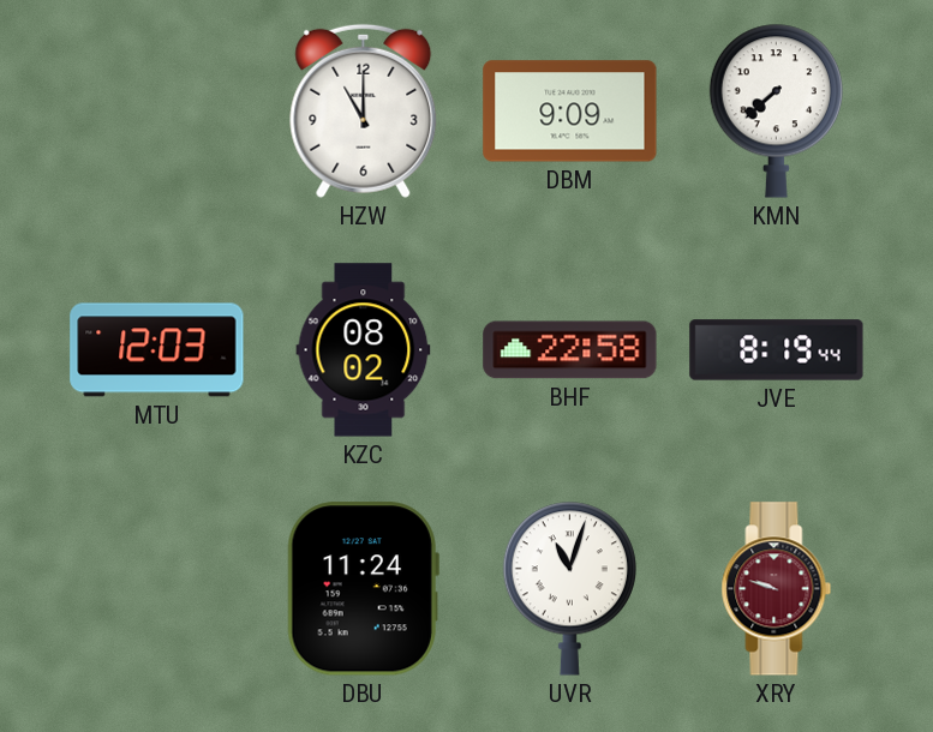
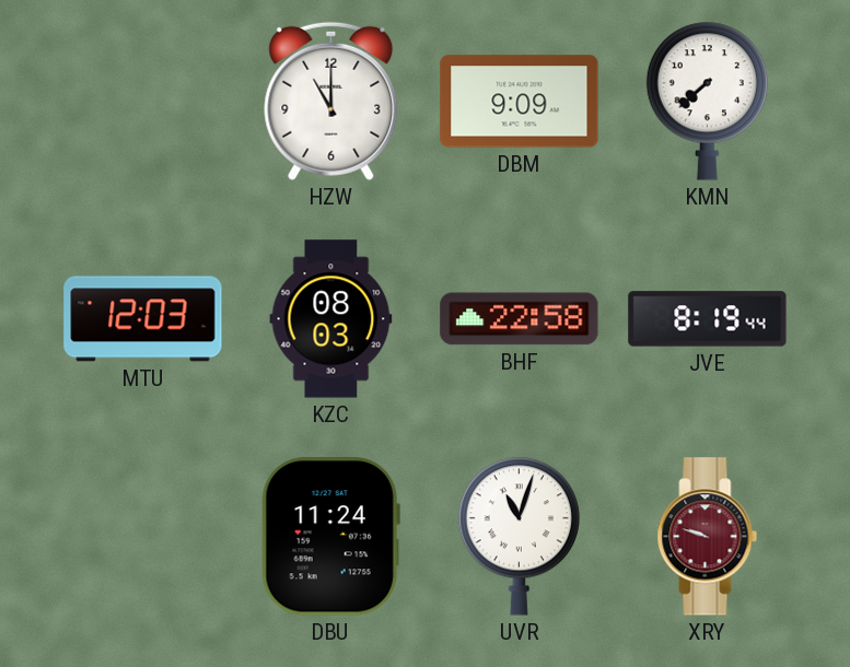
KZC: 08:02 -> 08:03
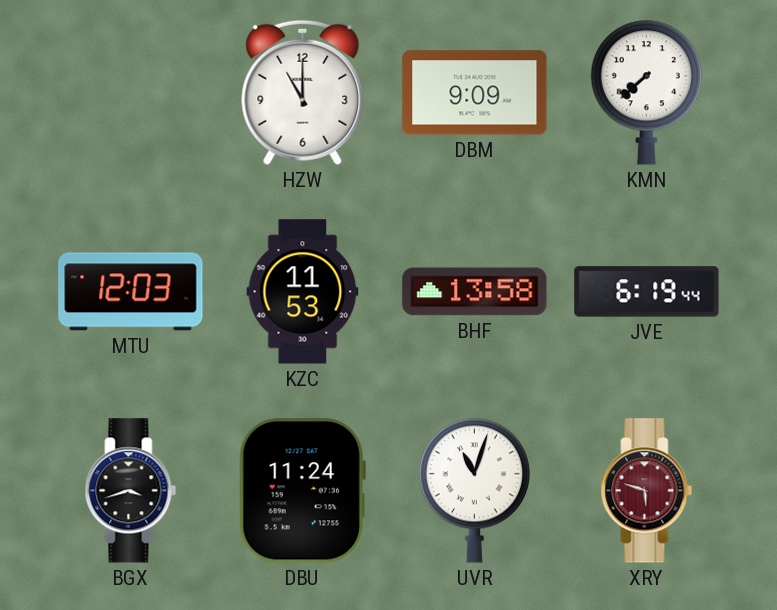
KZC: 08:03 -> 11:53
BHF: 22:58 -> 13:58
JVE: 8:19 -> 6:19
BGX: none -> 3:42
XRY: 9:48 -> 5:48
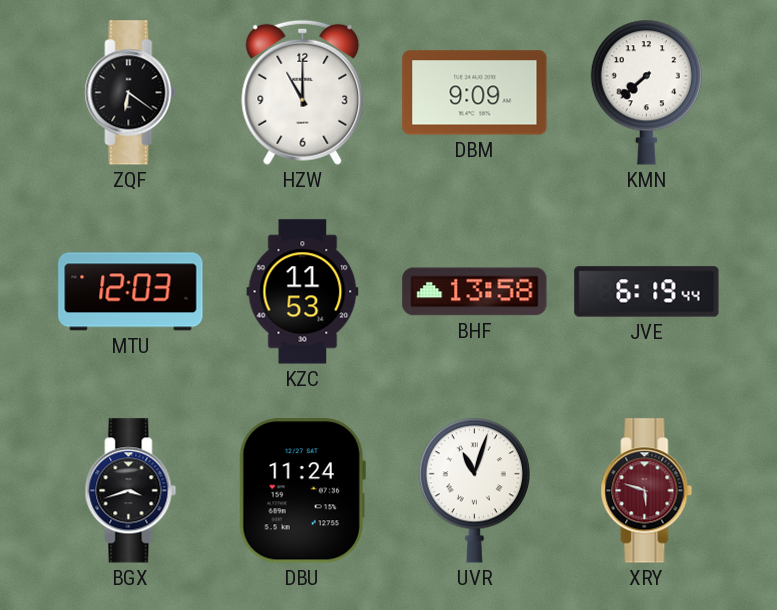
ZQF: none -> 6:21
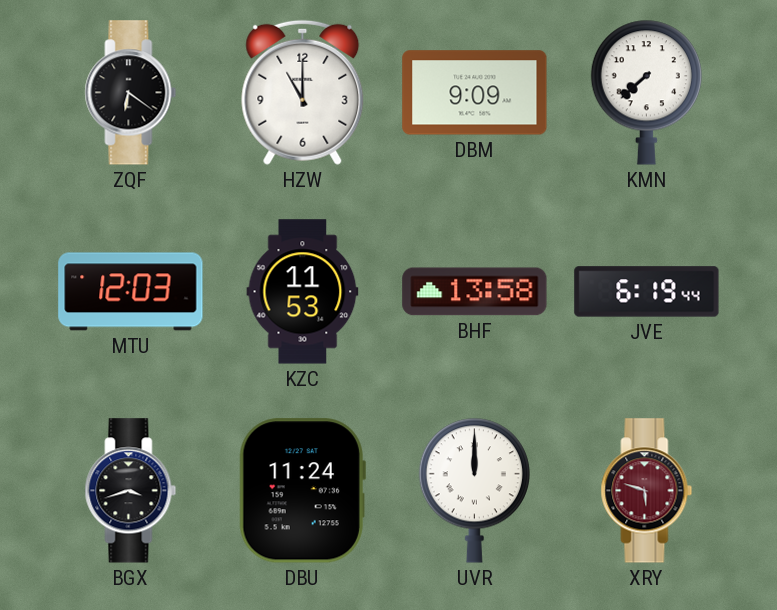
UVR: 11:03 -> 12:00
